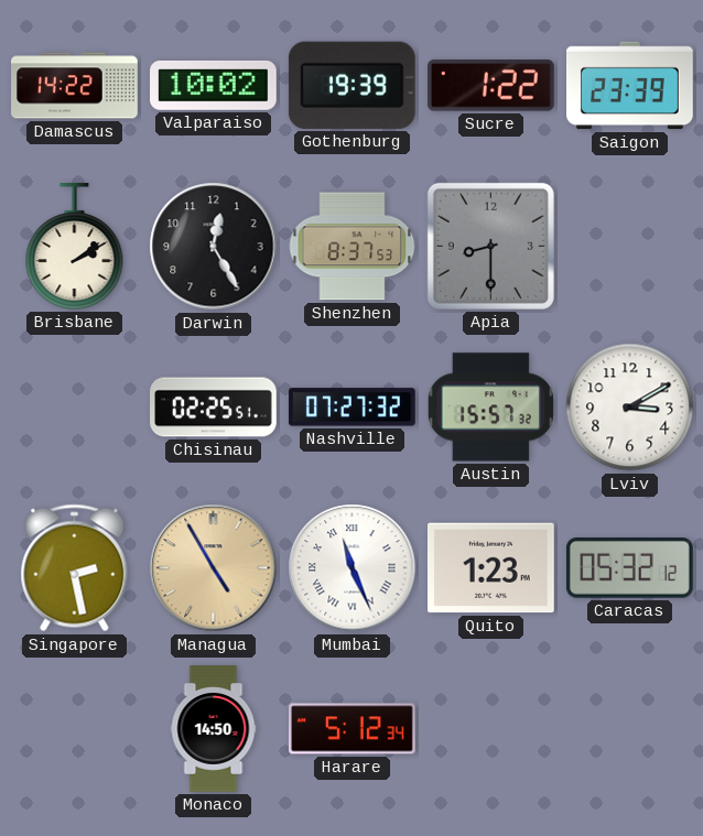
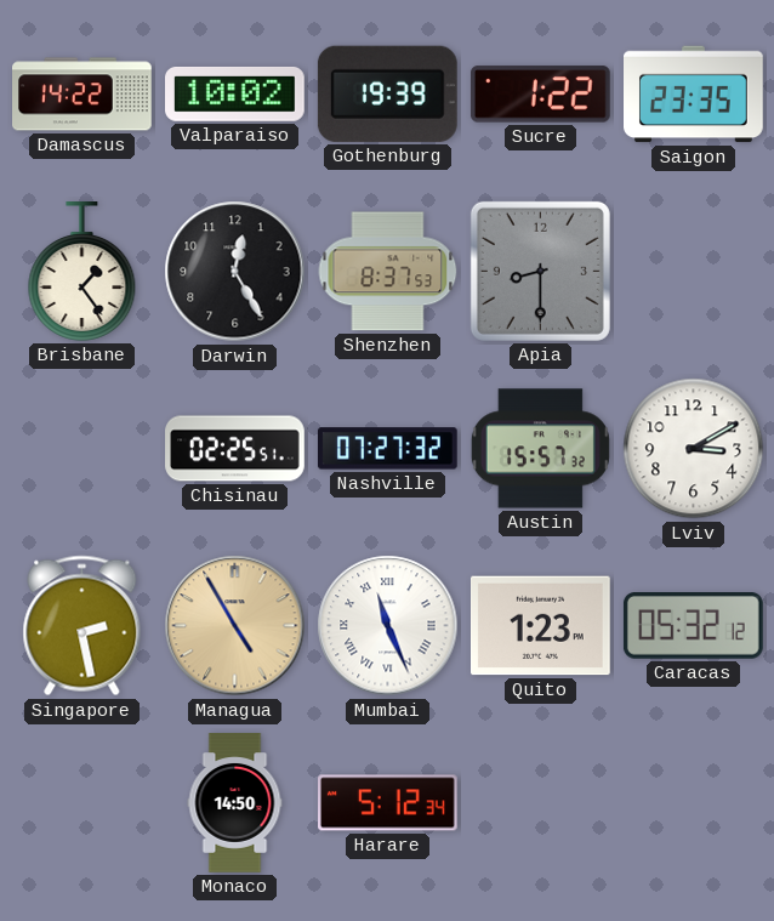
Saigon: 23:39 -> 23:35
Brisbane: 2:09 -> 1:24
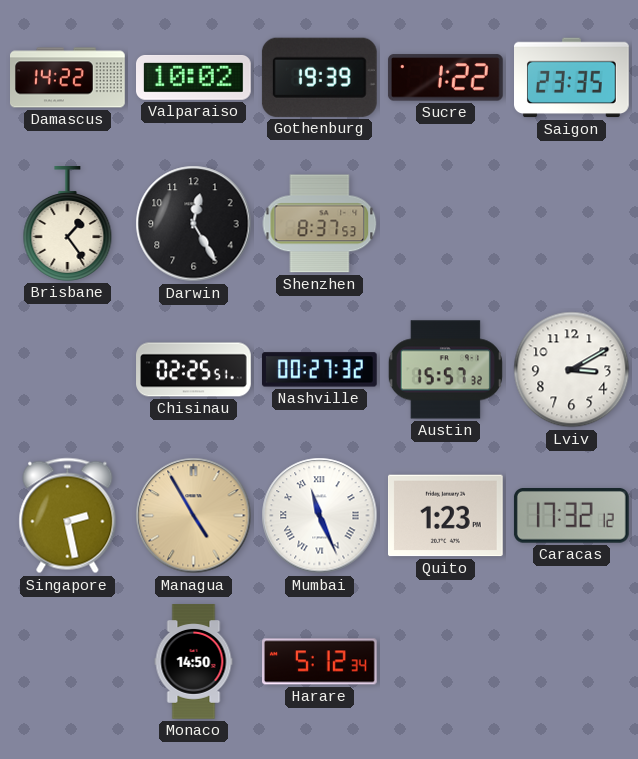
Apia: 8:30 -> none
Nashville: 07:27 -> 00:27
Caracas: 05:32 -> 17:32
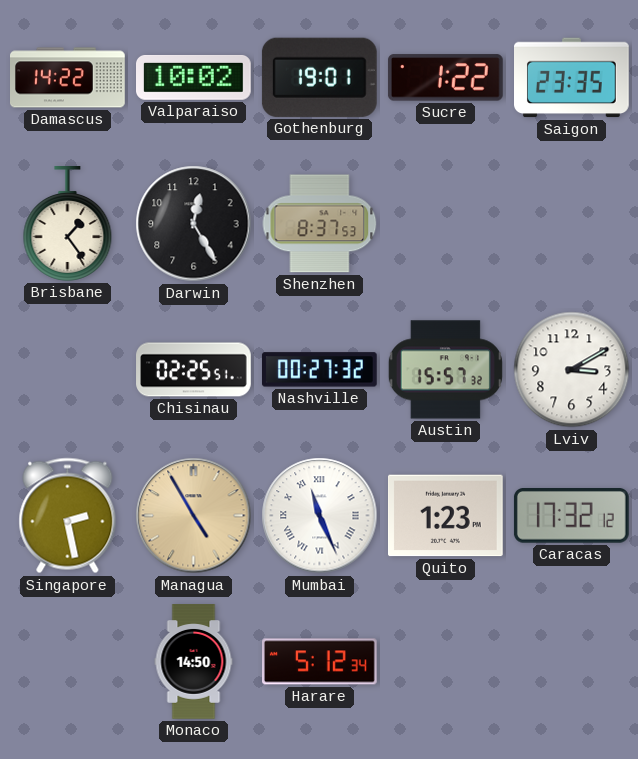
Gothenburg: 19:39 -> 19:01
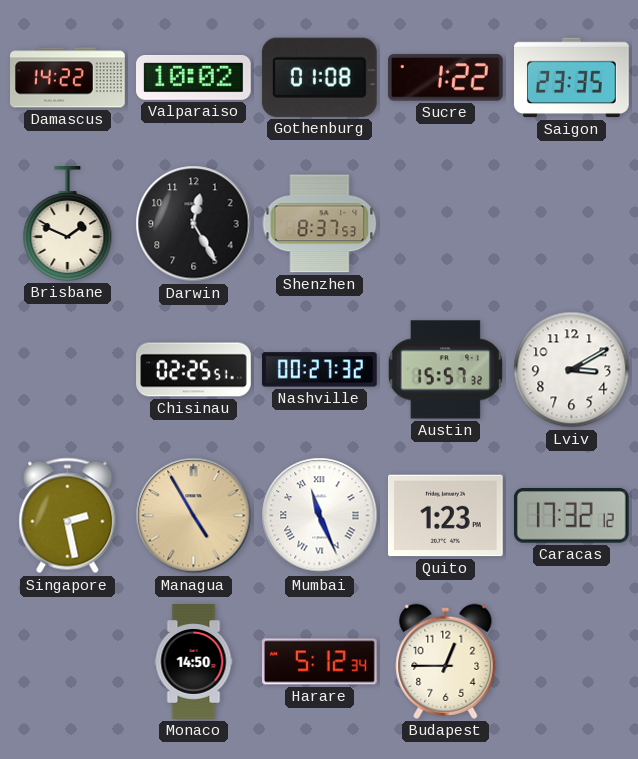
Gothenburg: 19:01 -> 01:08
Brisbane: 1:24 -> 1:49
Budapest: none -> 12:45
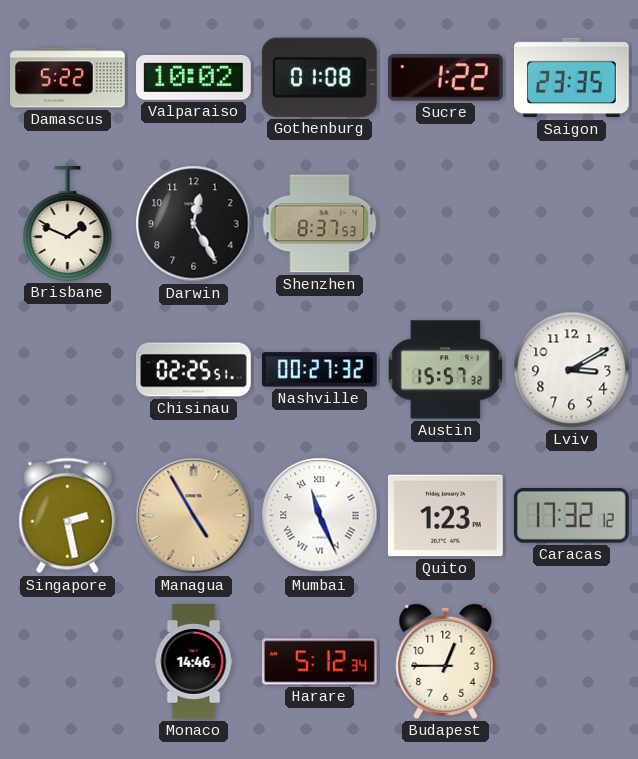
Damascus: 14:22 -> 5:22
Monaco: 14:50 -> 14:46
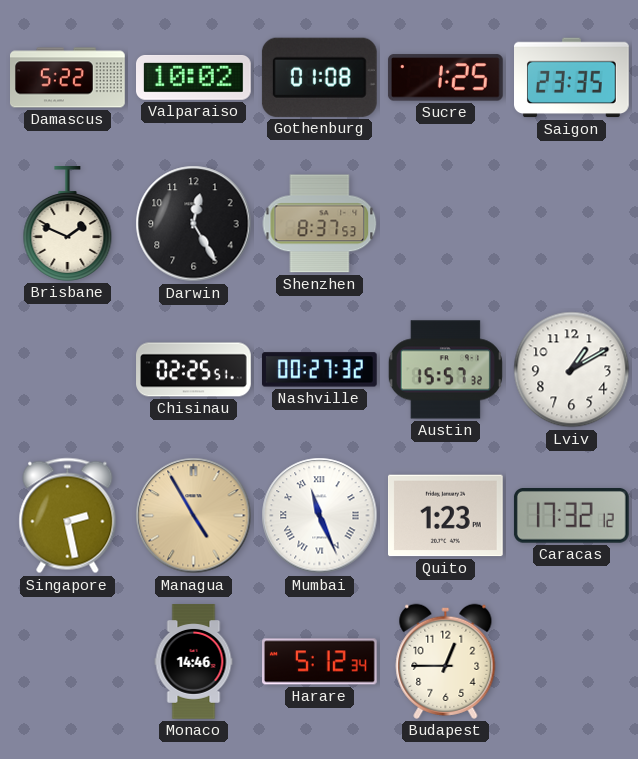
Sucre: 1:22 -> 1:25
Lviv: 3:10 -> 1:10
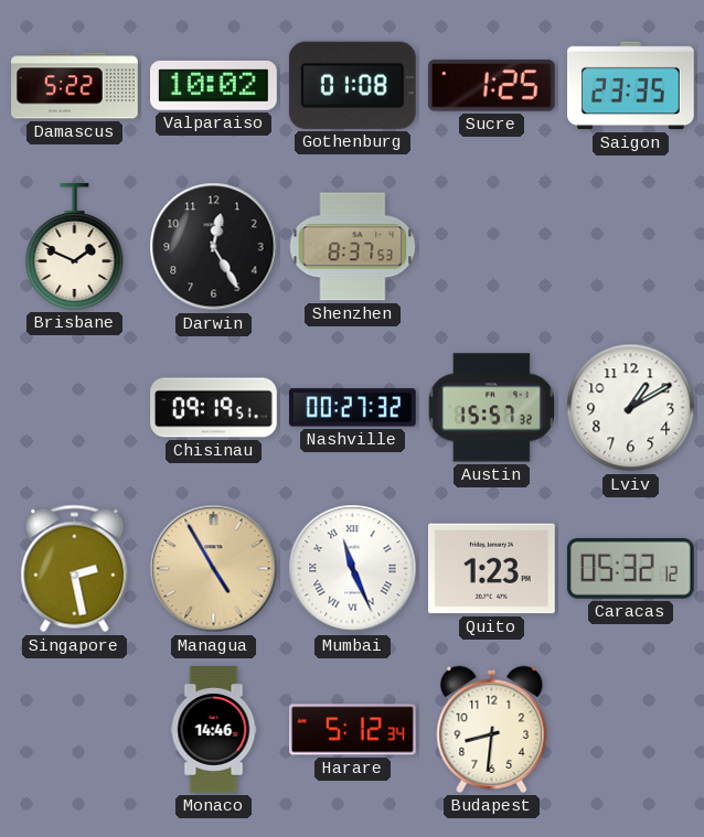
Chisinau: 02:25 -> 09:19
Caracas: 17:32 -> 05:32
Budapest: 12:45 -> 8:31
